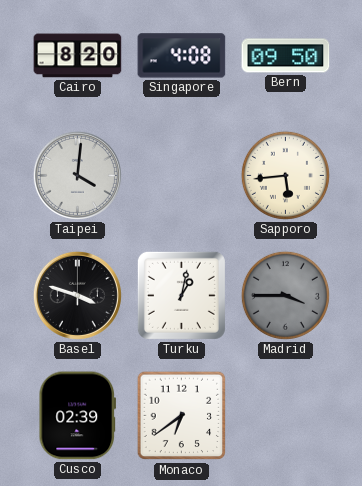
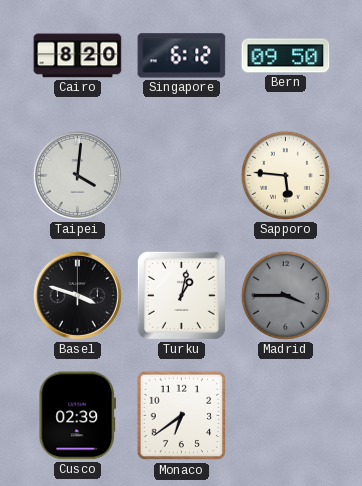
Singapore: 4:08 -> 6:12
Sapporo: 5:44 -> 5:46
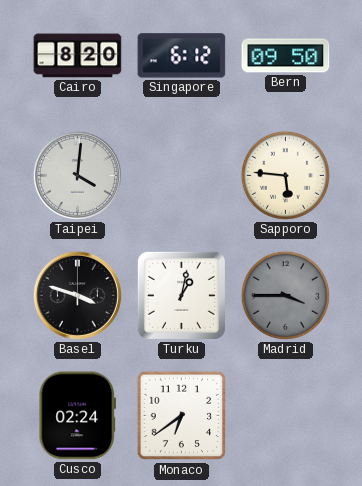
Cusco: 02:39 -> 02:24
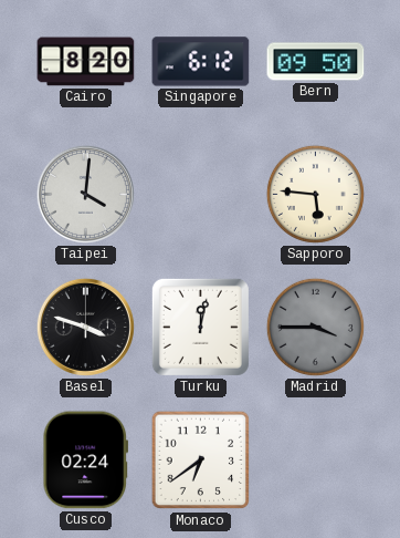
Turku: 1:02 -> 12:02
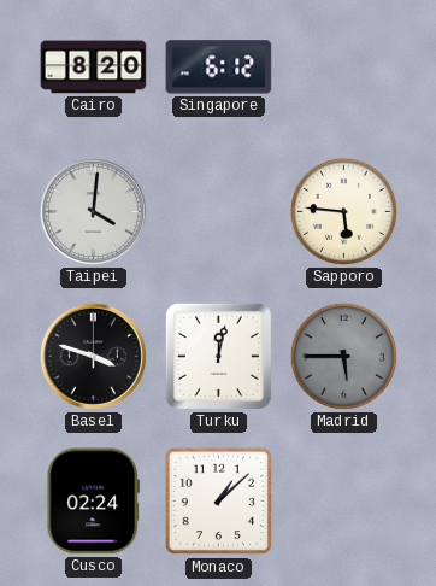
Bern: 09:50 -> none
Madrid: 3:45 -> 5:45
Monaco: 6:39 -> 1:08
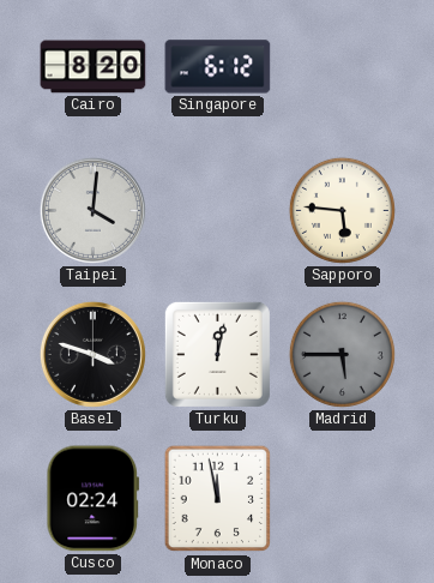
Monaco: 1:08 -> 11:58
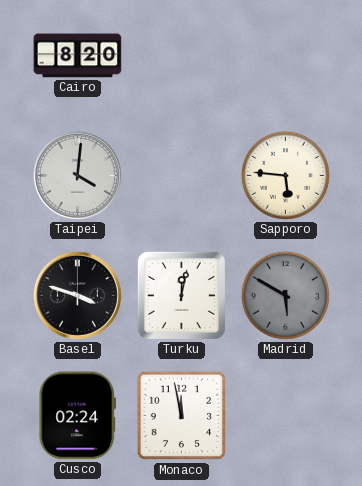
Singapore: 6:12 -> none
Madrid: 5:45 -> 5:50
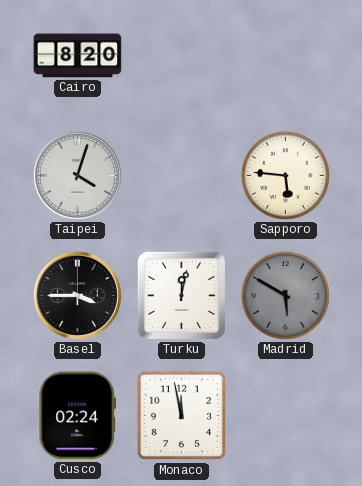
Taipei: 4:01 -> 4:03
Basel: 3:48 -> 3:45
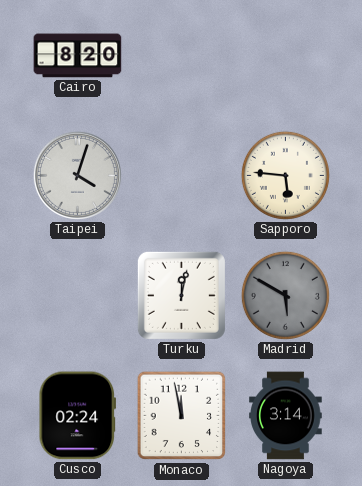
Basel: 3:45 -> none
Nagoya: none -> 3:14
